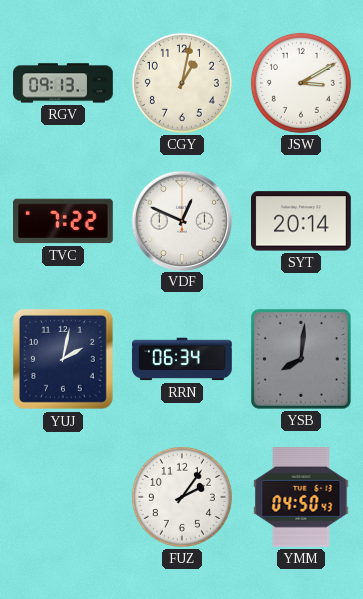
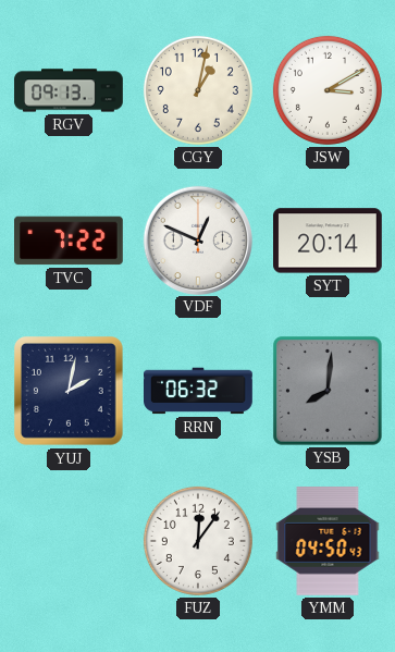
RRN: 06:34 -> 06:32
FUZ: 2:06 -> 12:06
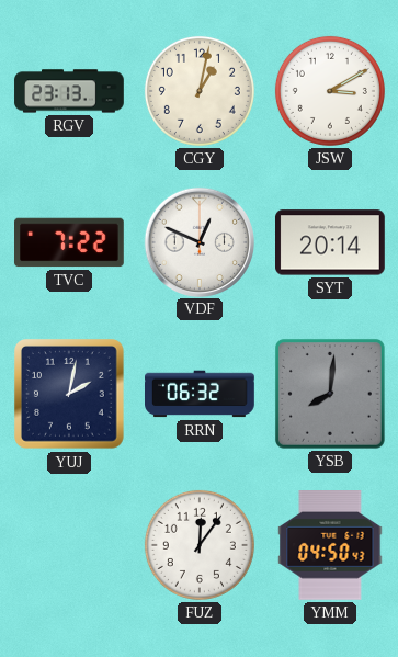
RGV: 09:13 -> 23:13
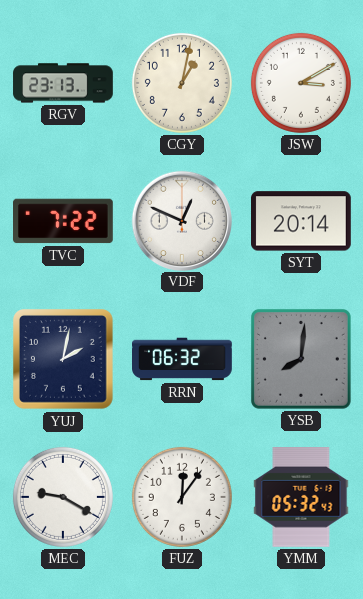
MEC: none -> 9:20
YMM: 04:50 -> 05:32
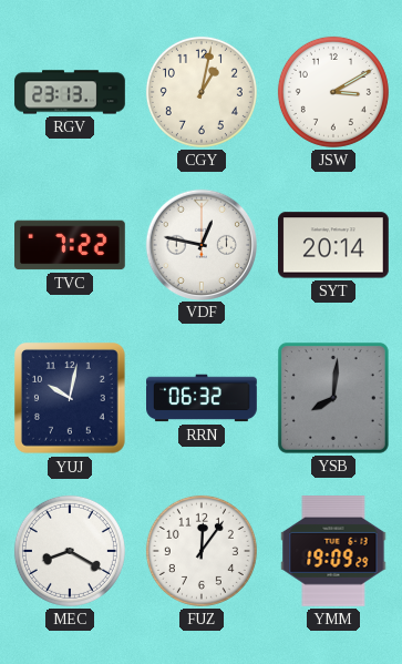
VDF: 12:49 -> 12:47
YUJ: 2:02 -> 10:02
MEC: 9:20 -> 8:20
YMM: 05:32 -> 19:09
